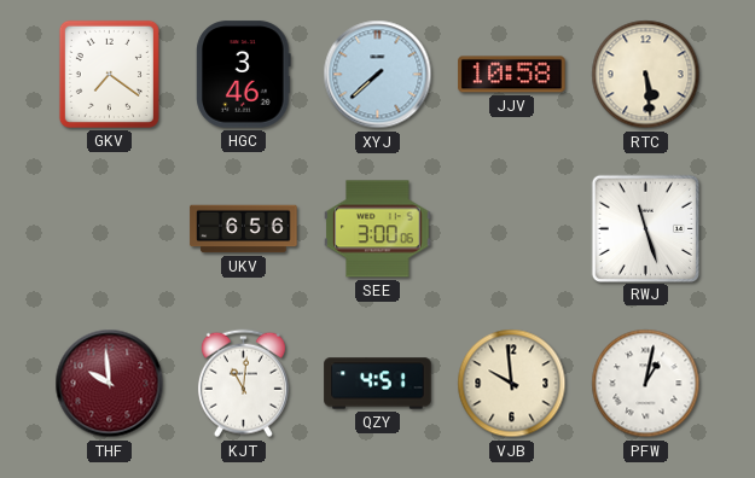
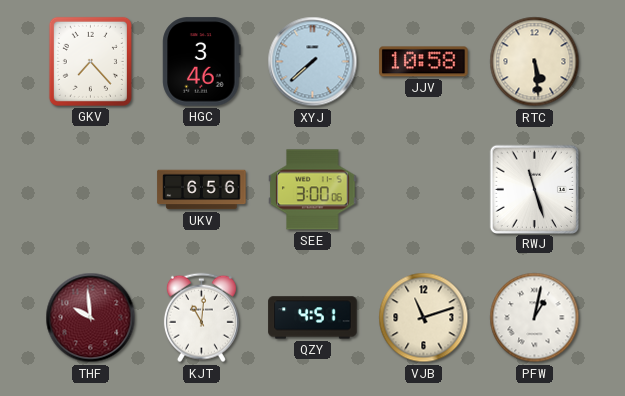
GKV: 7:21 -> 7:23
VJB: 9:59 -> 11:12
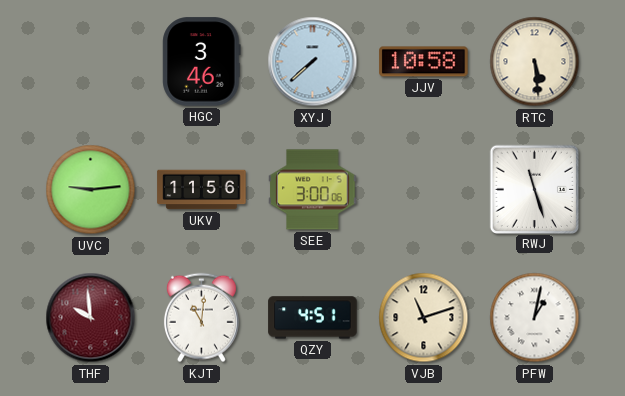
GKV: 7:23 -> none
UVC: none -> 9:14
UKV: 6:56 -> 11:56
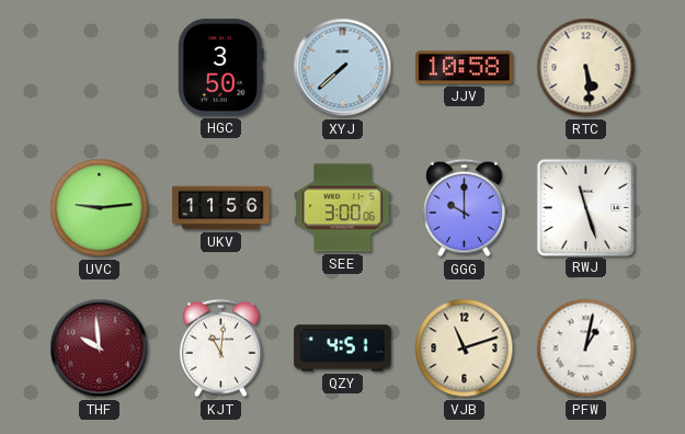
HGC: 3:46 -> 3:50
GGG: none -> 10:00
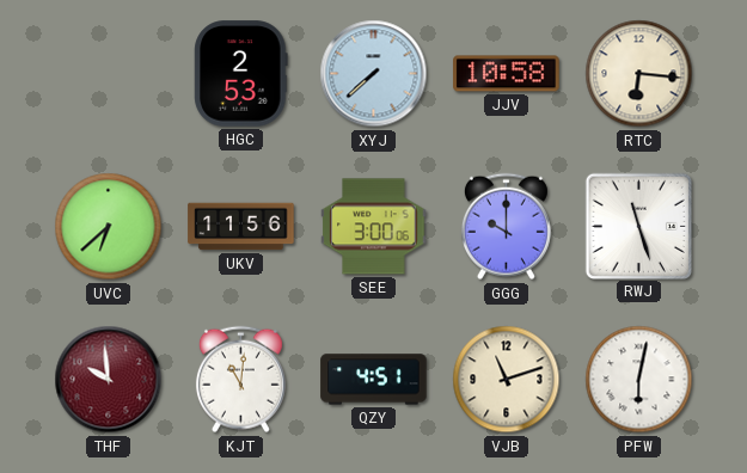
HGC: 3:50 -> 2:53
RTC: 5:29 -> 6:16
UVC: 9:14 -> 6:38
PFW: 1:02 -> 6:02
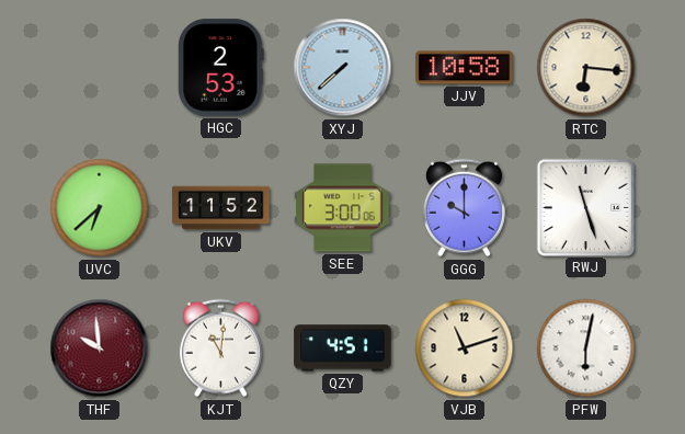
UKV: 11:56 -> 11:52
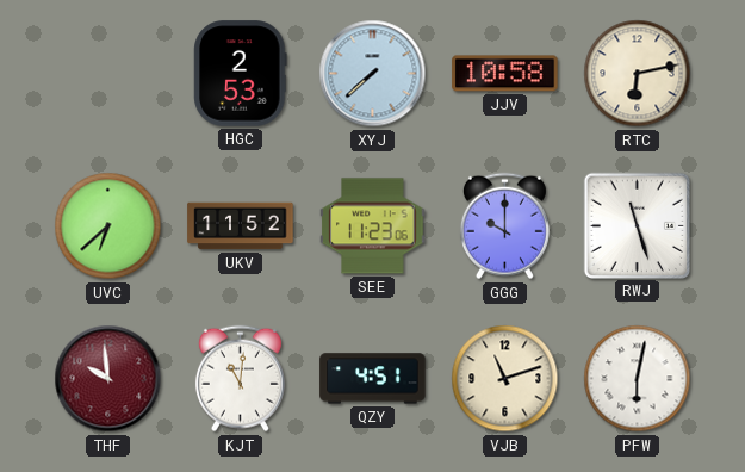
RTC: 6:16 -> 6:13
SEE: 3:00 -> 11:23
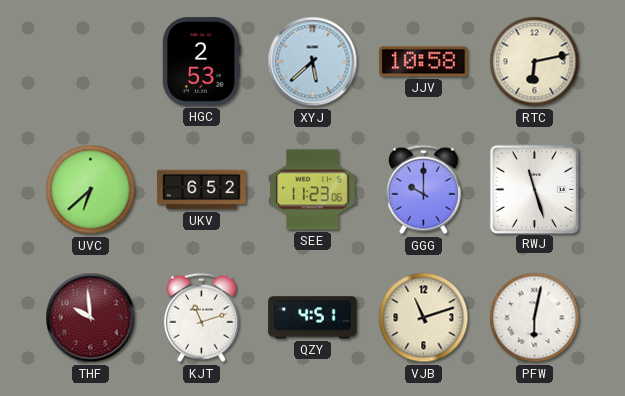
XYJ: 7:38 -> 5:38
UKV: 11:52 -> 6:52
KJT: 11:01 -> 11:12
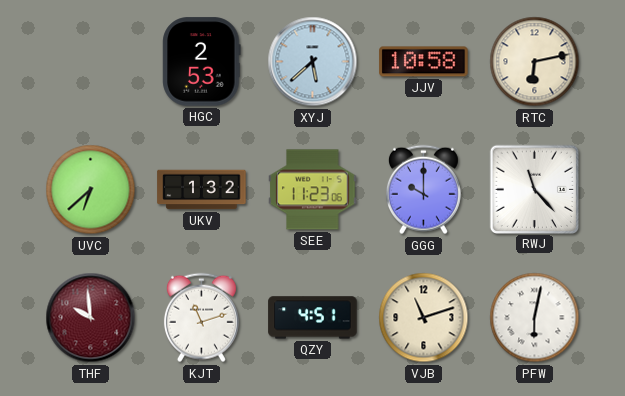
UKV: 6:52 -> 1:32
RWJ: 11:27 -> 11:23
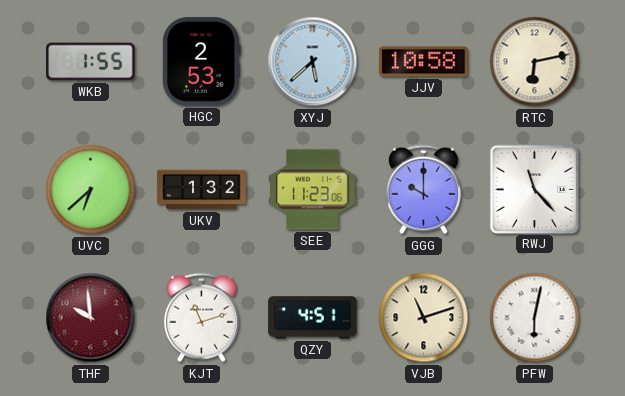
WKB: none -> 1:55
